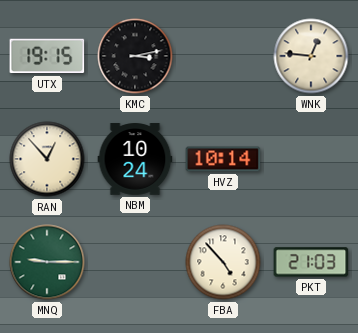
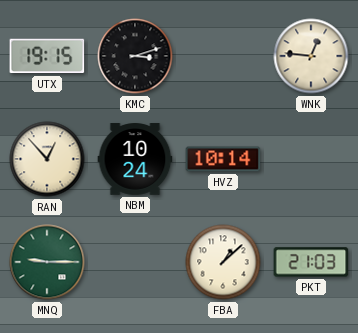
KMC: 3:13 -> 3:12
FBA: 4:53 -> 1:08
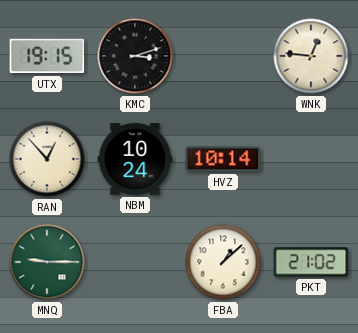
PKT: 21:03 -> 21:02
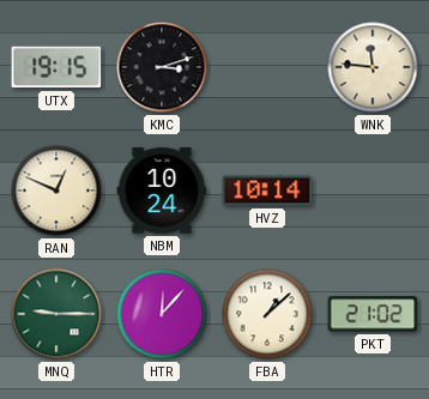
WNK: 12:46 -> 11:46
RAN: 12:53 -> 12:49
HTR: none -> 12:07
